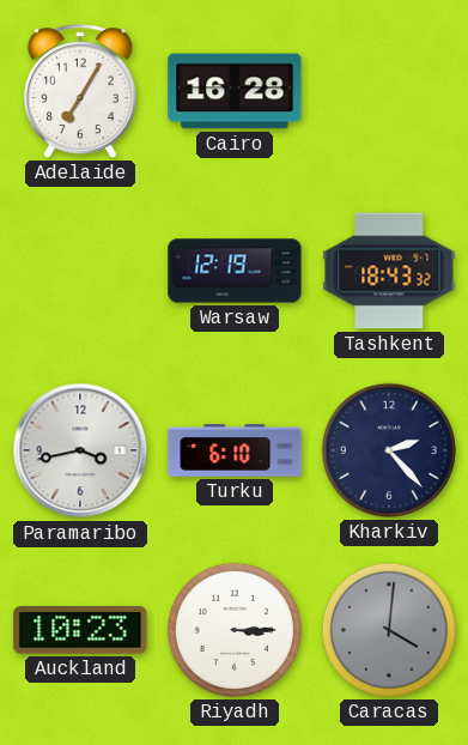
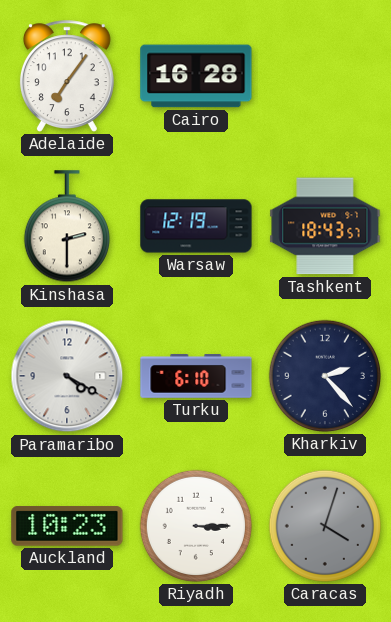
Adelaide: 7:05 -> 7:06
Kinshasa: none -> 2:30
Tashkent: 18:43:32 -> 18:43:57
Paramaribo: 3:43 -> 4:20
Caracas: 4:01 -> 4:03
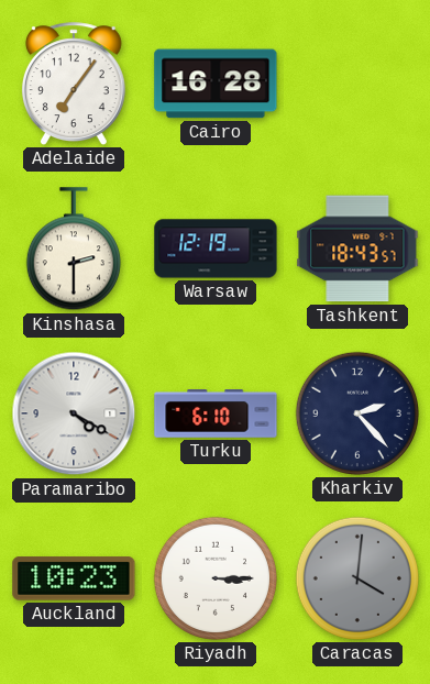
Caracas: 4:03 -> 4:01
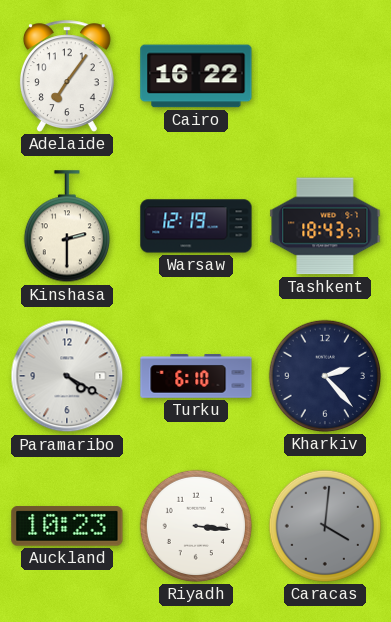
Cairo: 16:28 -> 16:22
Riyadh: 3:15 -> 3:16
